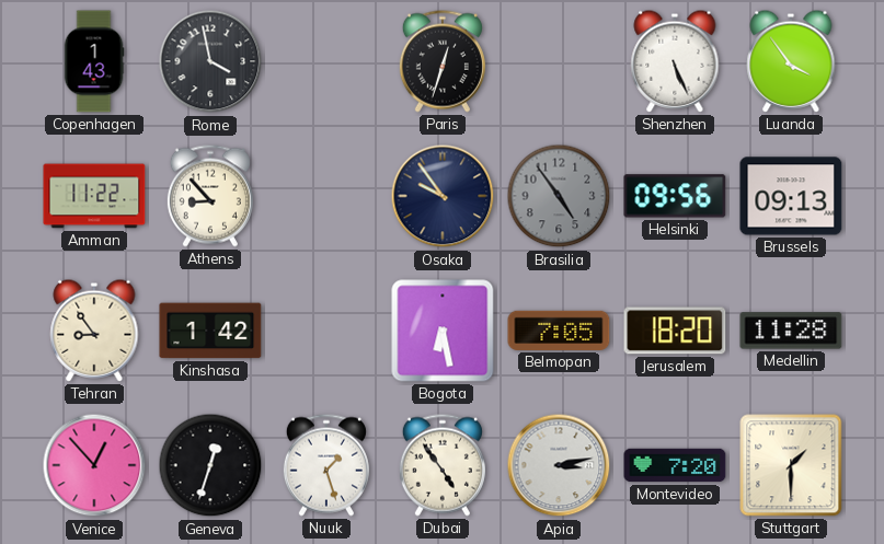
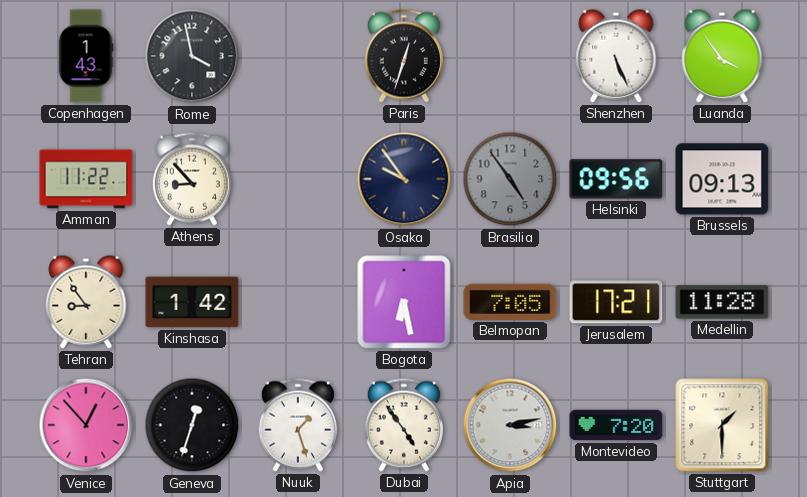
Jerusalem: 18:20 -> 17:21
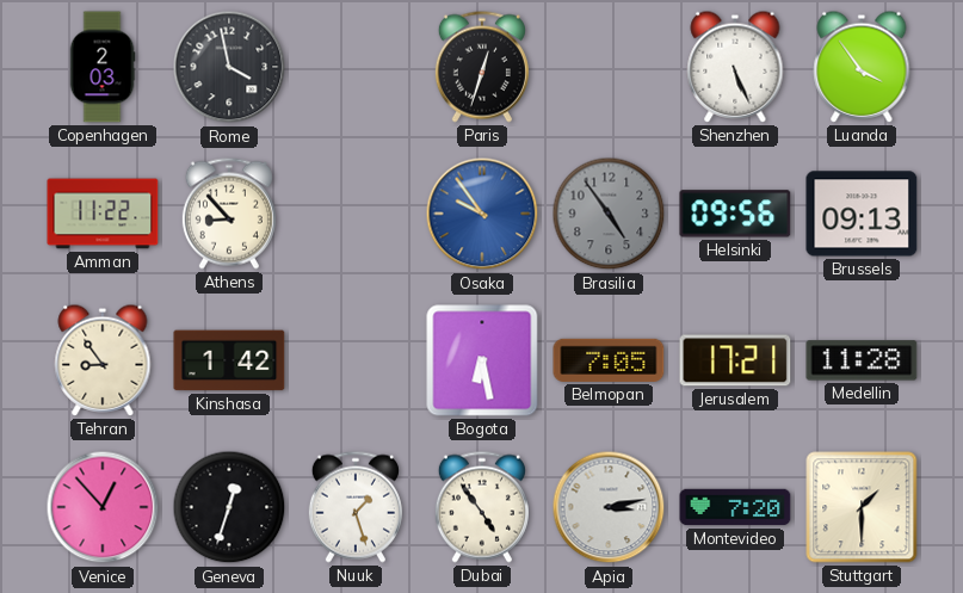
Copenhagen: 1:43 -> 2:03
Osaka dial: navy -> blue
